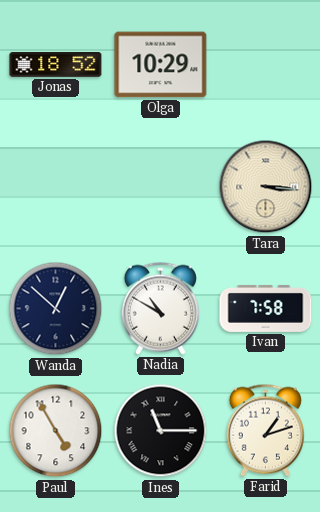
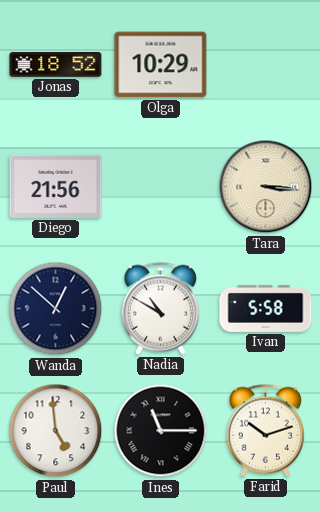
Diego: none -> 21:56
Ivan: 7:58 -> 5:58
Paul: 4:55 -> 4:59
Farid: 1:12 -> 10:12
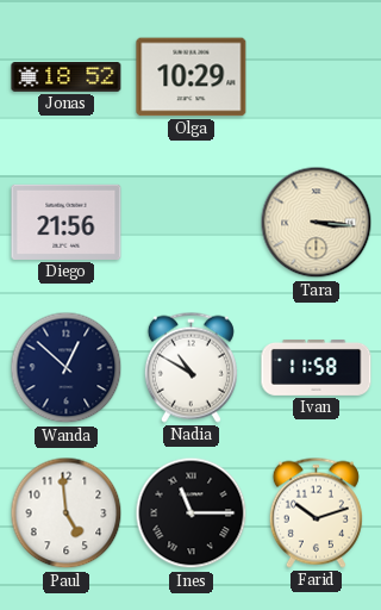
Ivan: 5:58 -> 11:58
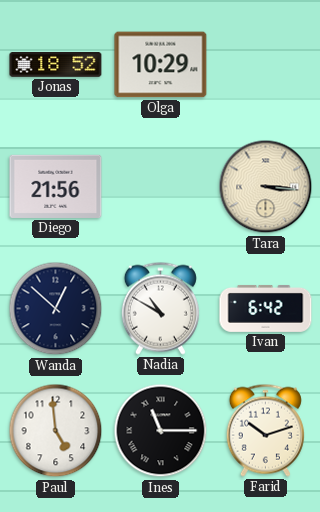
Ivan: 11:58 -> 6:42
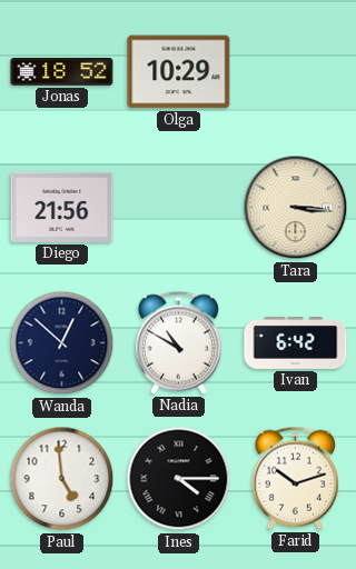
Ines: 11:15 -> 4:15
